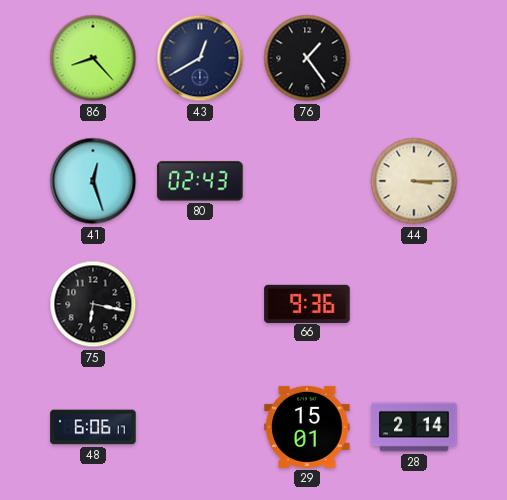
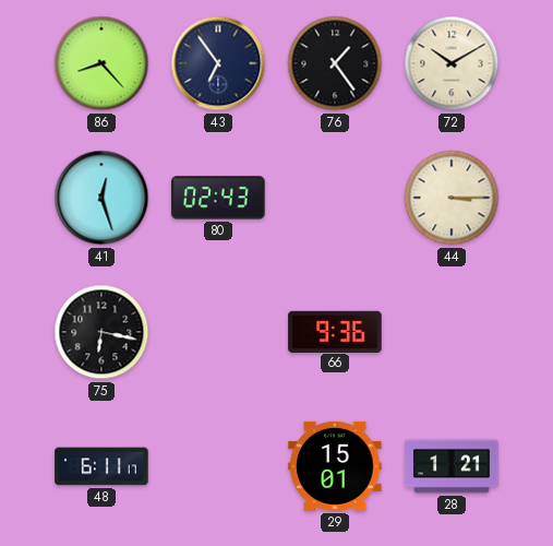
43: 12:40 -> 6:54
72: none -> 10:10
48: 6:06 -> 6:11
28: 2:14 -> 1:21
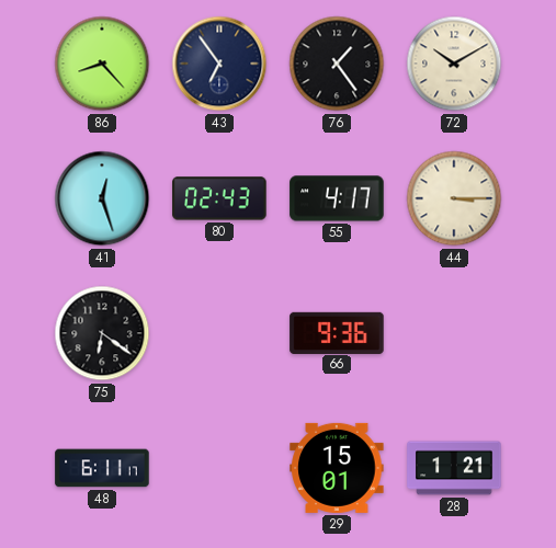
55: none -> 4:17
75: 6:17 -> 6:21
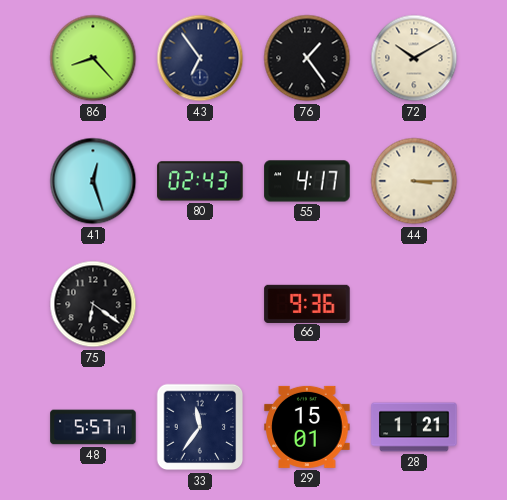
48: 6:11 -> 5:57
33: none -> 11:36
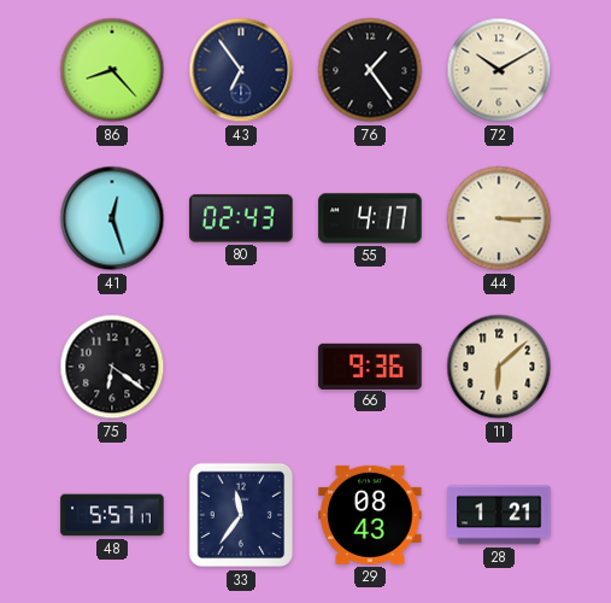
11: none -> 6:08
29: 15:01 -> 08:43
